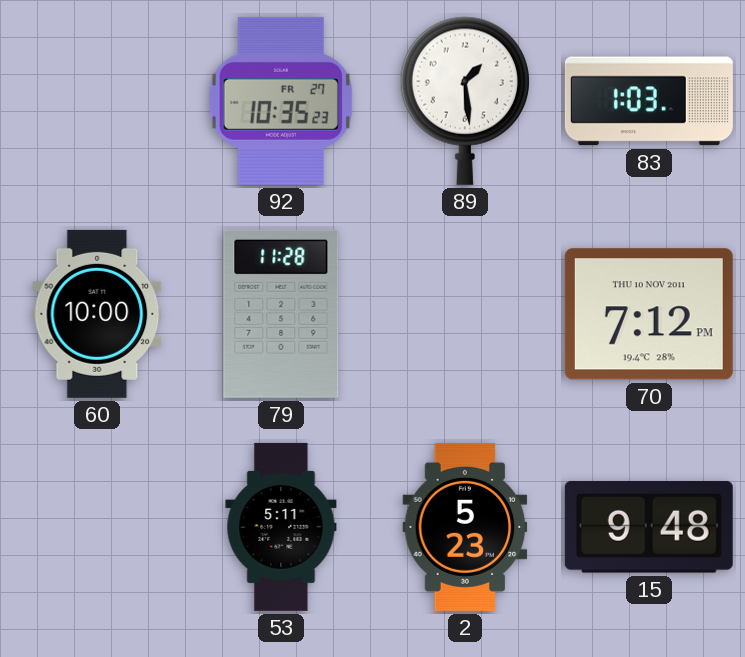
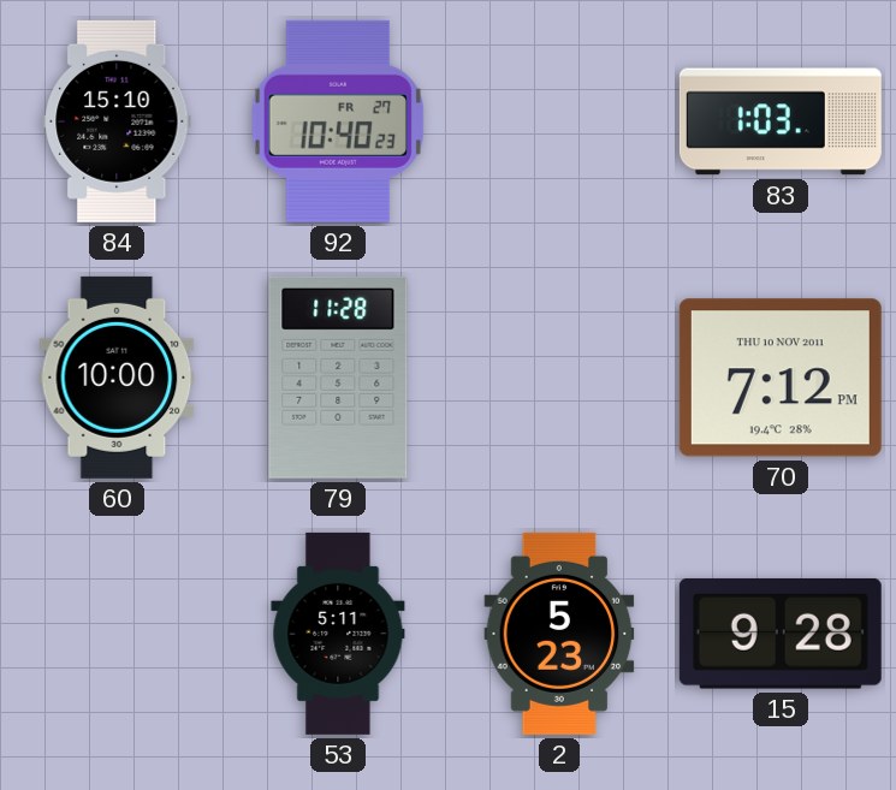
84: none -> 15:10
92: 10:35 -> 10:40
89: 1:29 -> none
15: 9:48 -> 9:28
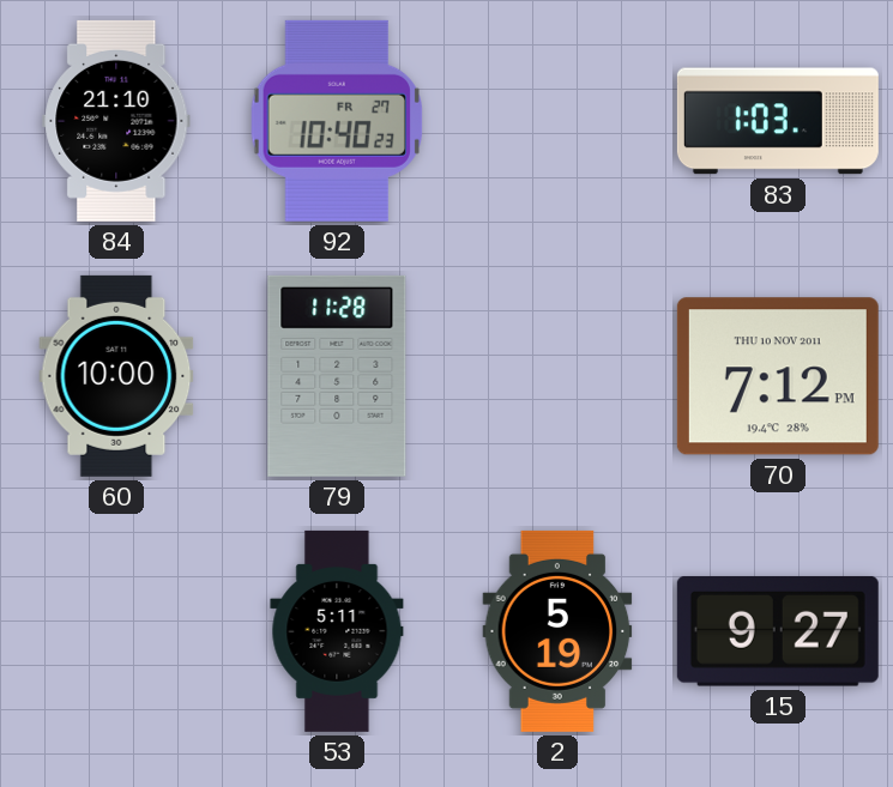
84: 15:10 -> 21:10
2: 5:23 -> 5:19
15: 9:28 -> 9:27
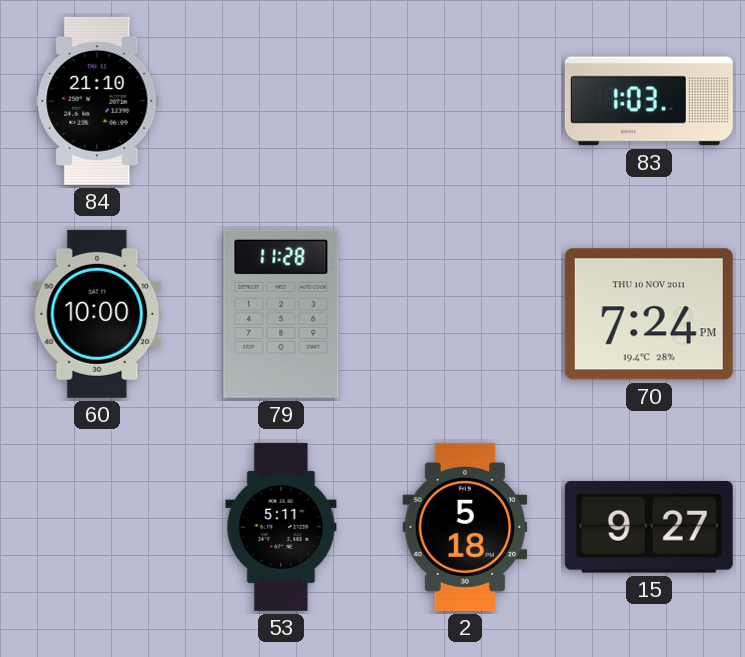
92: 10:40 -> none
70: 7:12 -> 7:24
2: 5:19 -> 5:18
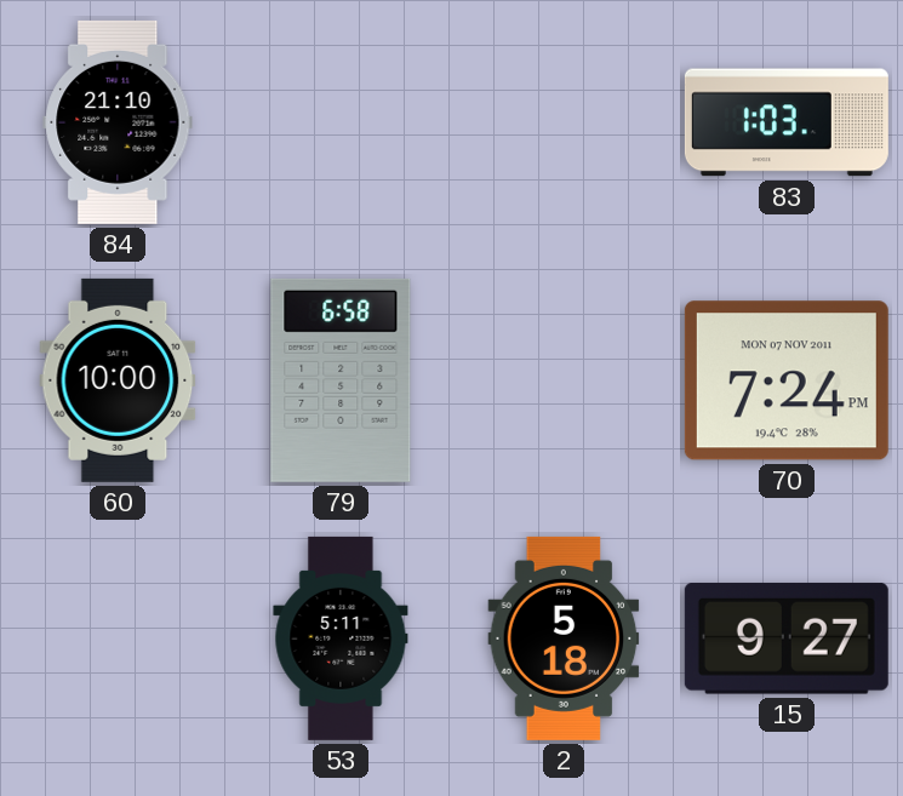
79: 11:28 -> 6:58
70 date: THU 10 NOV 2011 -> MON 07 NOV 2011
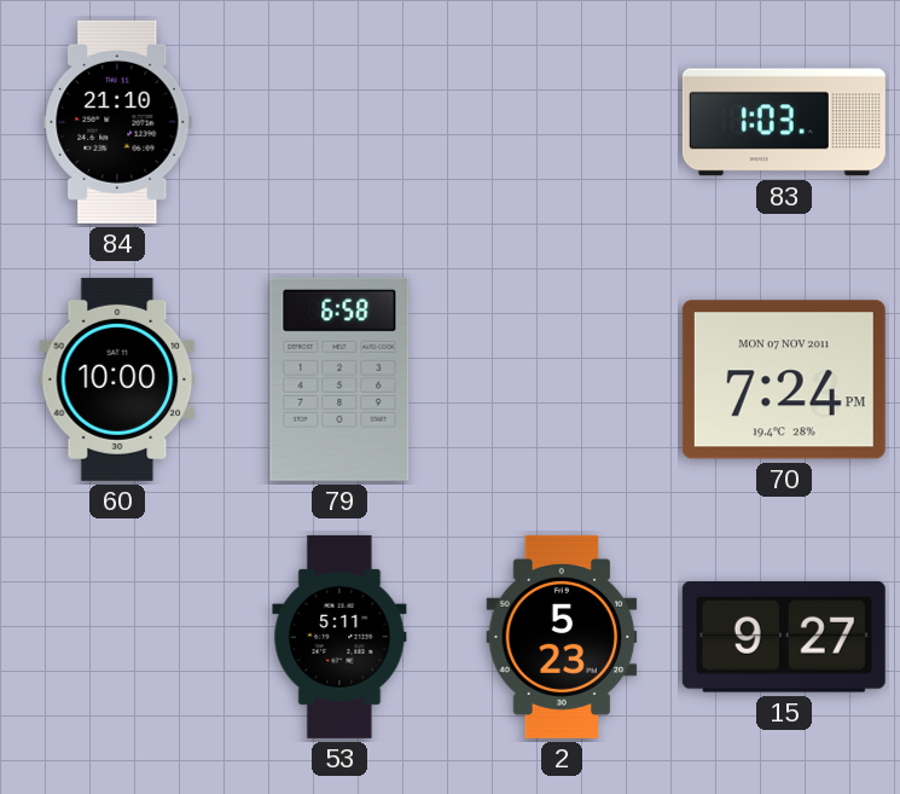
2: 5:18 -> 5:23
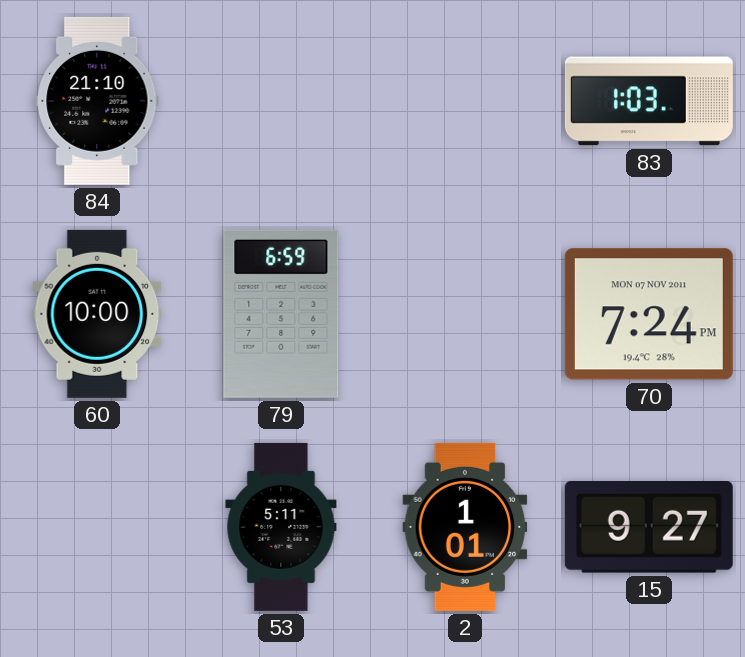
79: 6:58 -> 6:59
2: 5:23 -> 1:01
